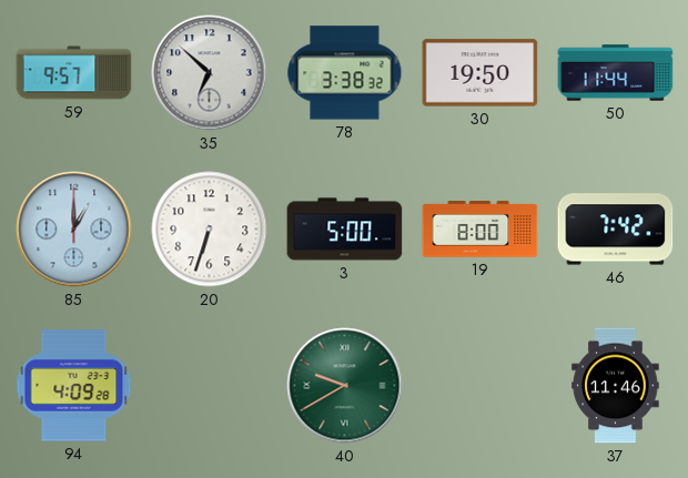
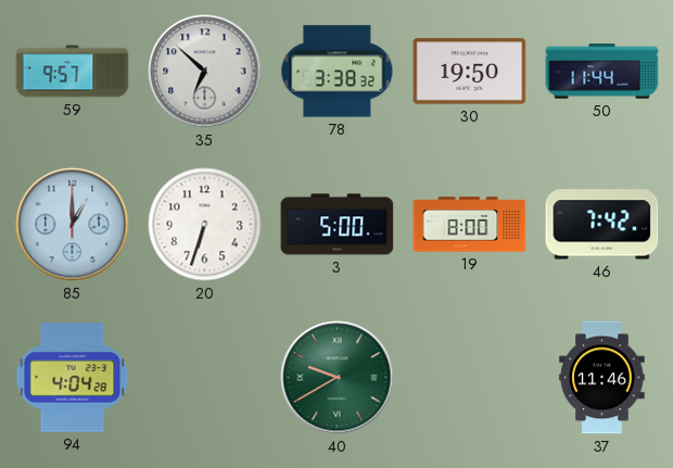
94: 4:09 -> 4:04
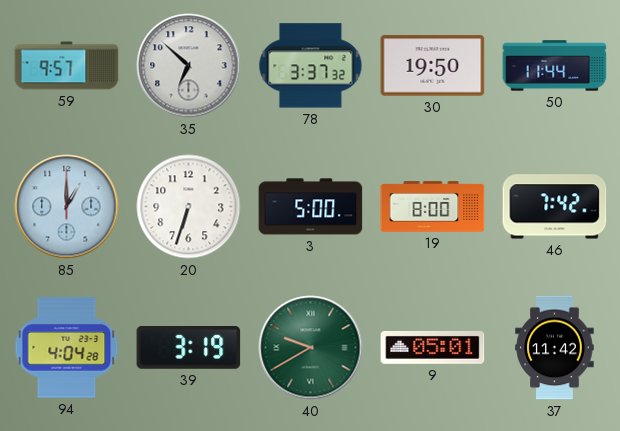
78: 3:38 -> 3:37
39: none -> 3:19
9: none -> 05:01
37: 11:46 -> 11:42
